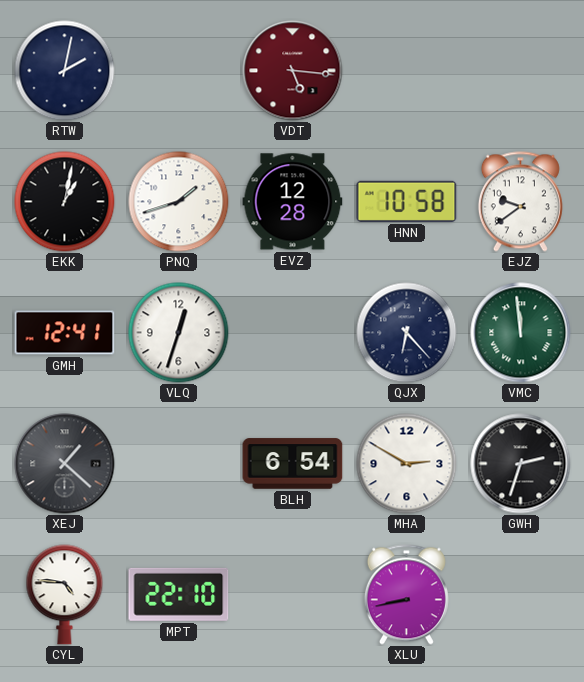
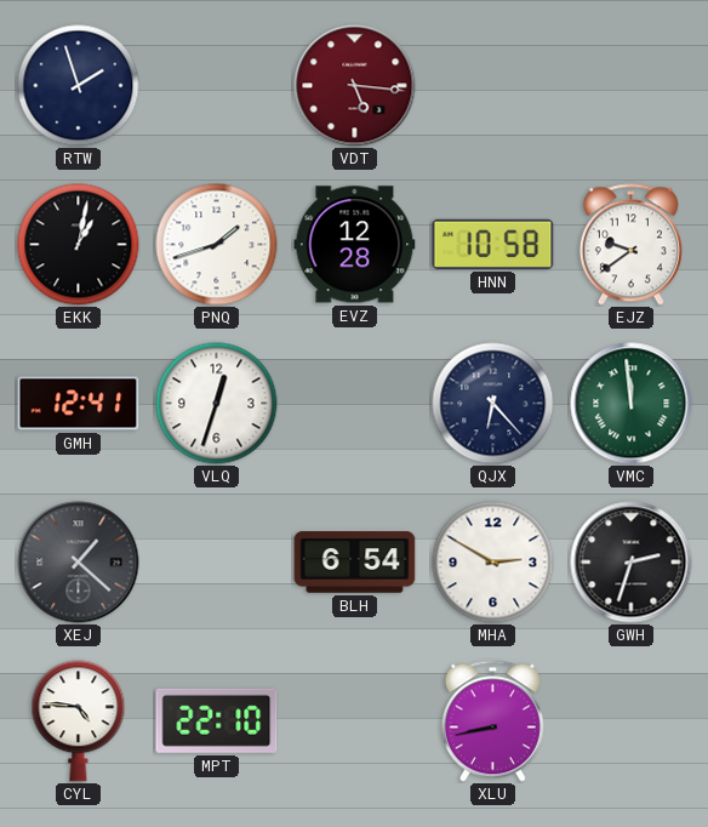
RTW: 2:02 -> 1:57
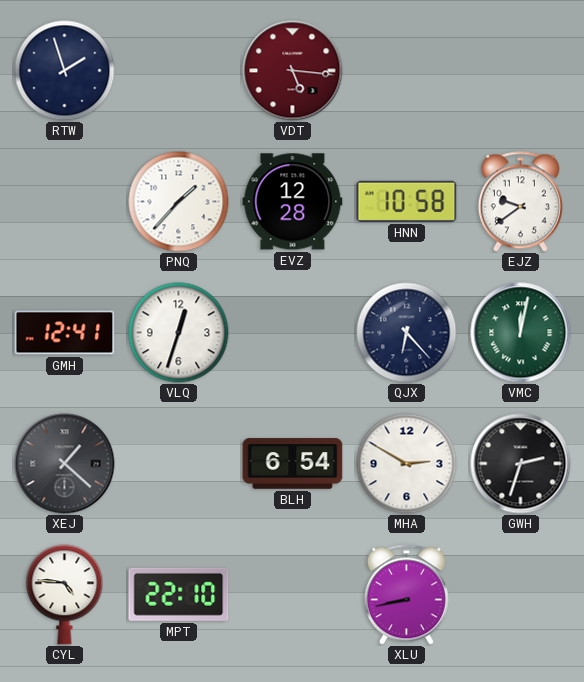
EKK: 1:02 -> none
PNQ: 1:42 -> 1:37
VMC: 11:59 -> 12:02
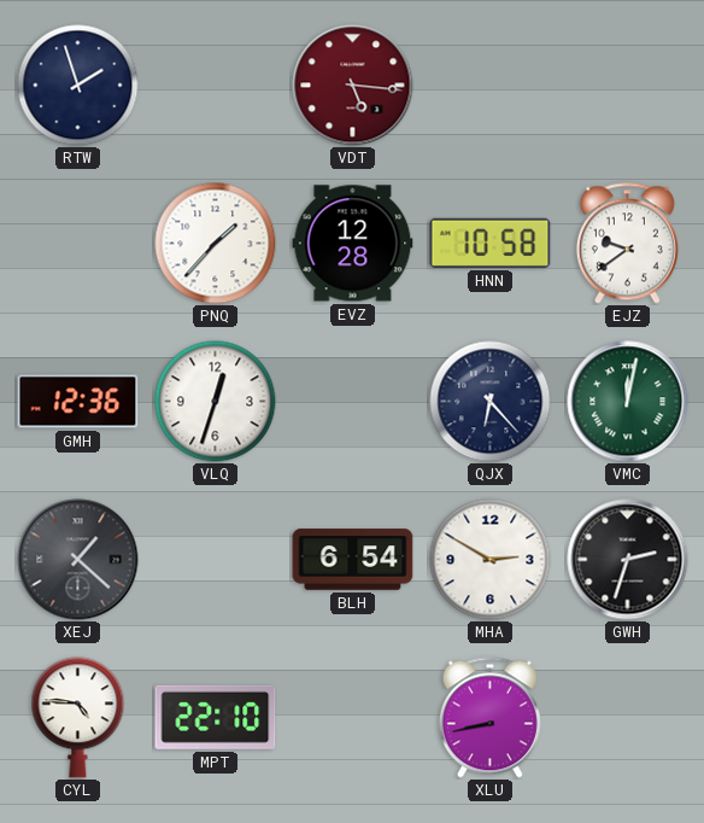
GMH: 12:41 -> 12:36
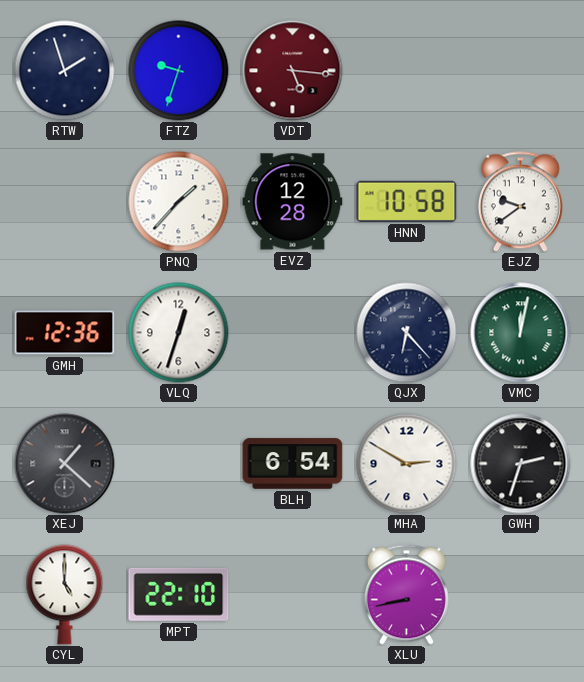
FTZ: none -> 9:33
CYL: 4:46 -> 5:00
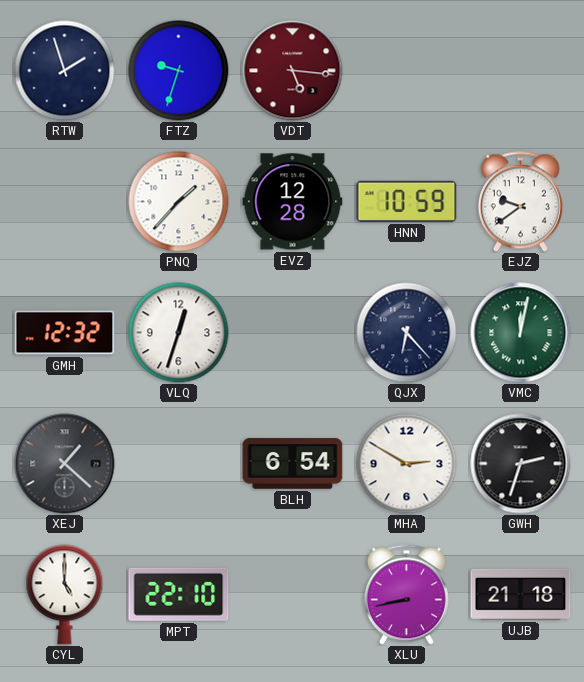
HNN: 10:58 -> 10:59
GMH: 12:36 -> 12:32
UJB: none -> 21:18
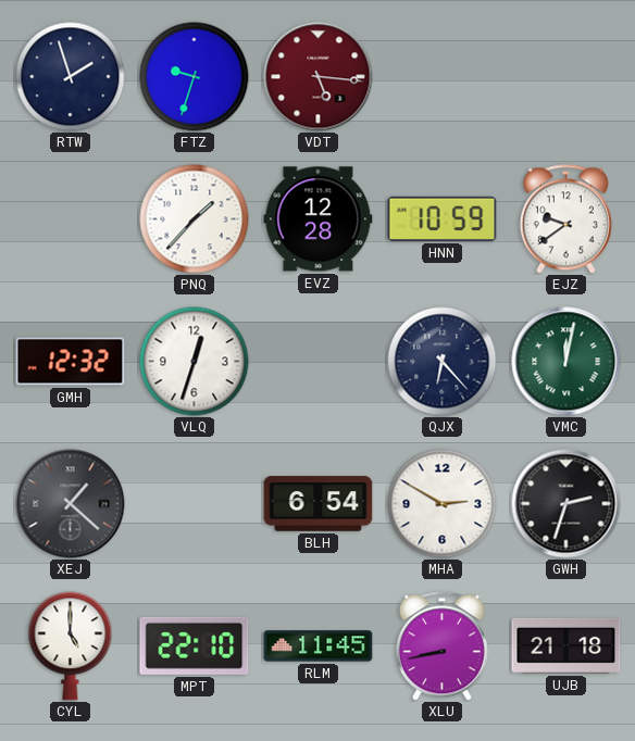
RLM: none -> 11:45
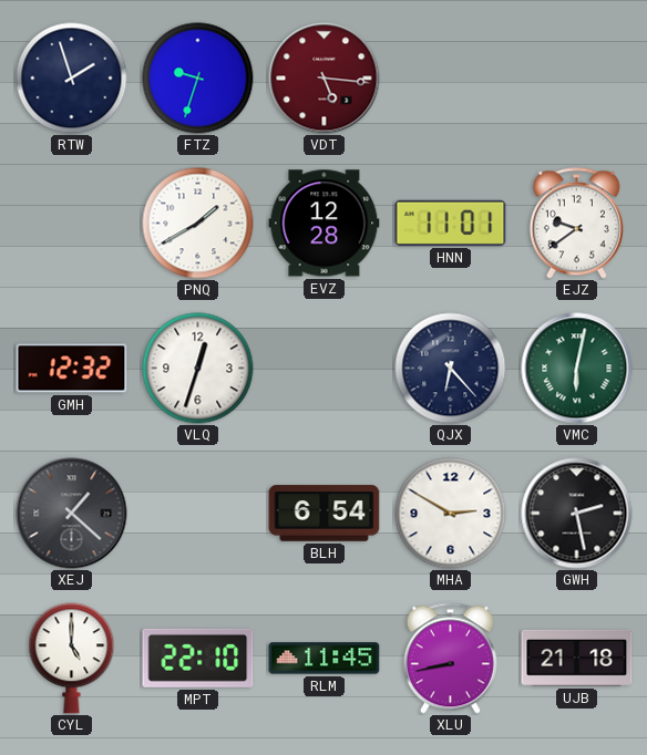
PNQ: 1:37 -> 1:40
HNN: 10:59 -> 11:01
VMC: 12:02 -> 6:02
GWH: 2:33 -> 2:28
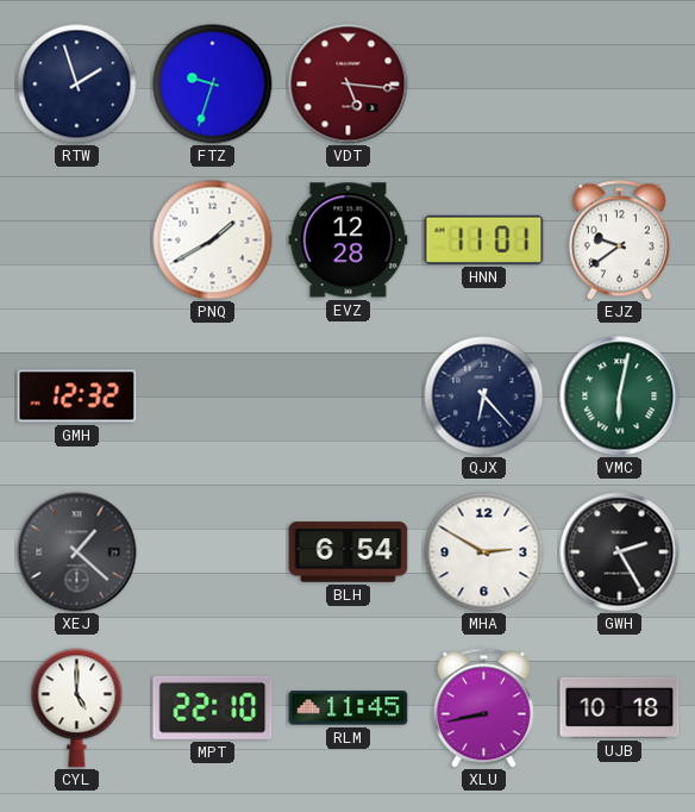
VLQ: 12:33 -> none
GWH: 2:28 -> 2:25
UJB: 21:18 -> 10:18
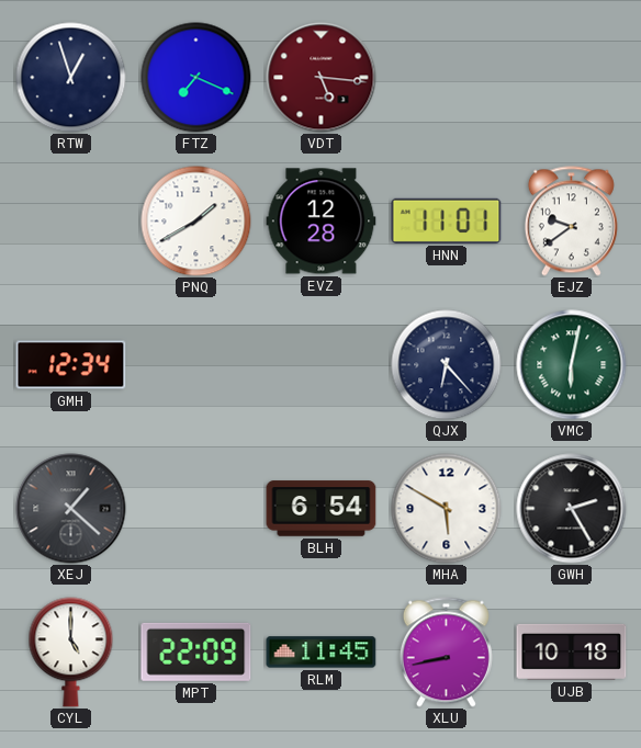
RTW: 1:57 -> 12:57
FTZ: 9:33 -> 7:19
GMH: 12:32 -> 12:34
MHA: 2:50 -> 5:50
MPT: 22:10 -> 22:09
